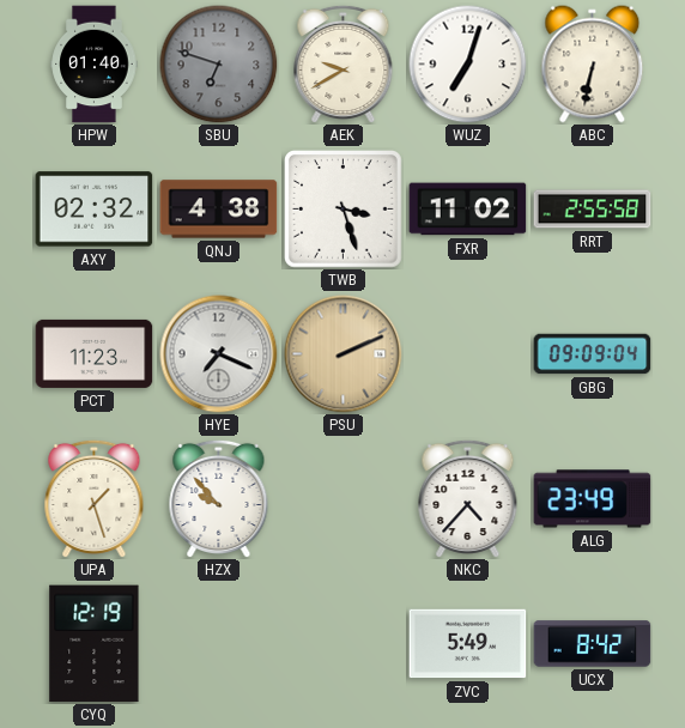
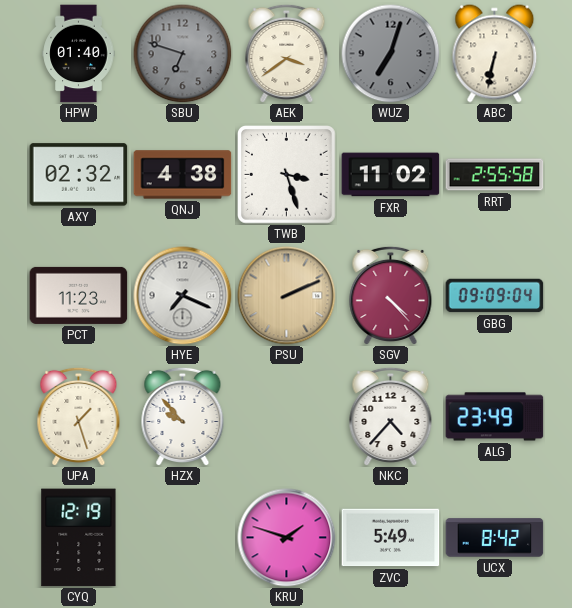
AEK: 9:40 -> 3:39
WUZ dial: white -> grey
SGV: none -> 4:23
KRU: none -> 1:48
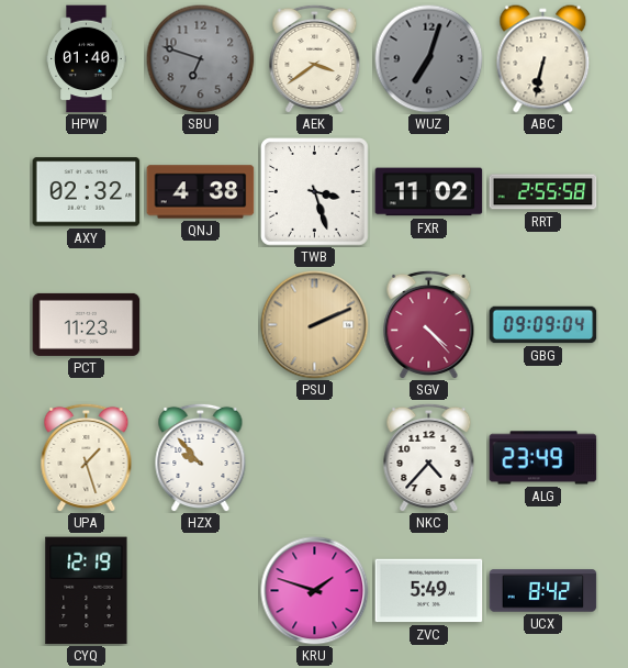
HYE: 7:19 -> none
